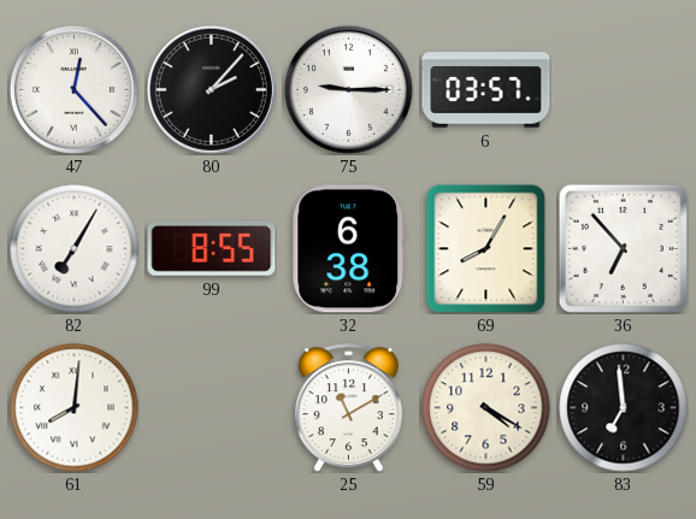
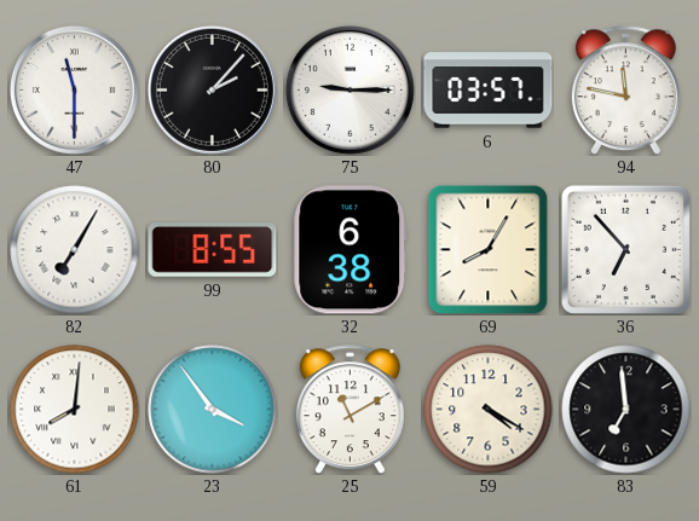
47: 12:23 -> 11:30
94: none -> 11:47
23: none -> 3:54
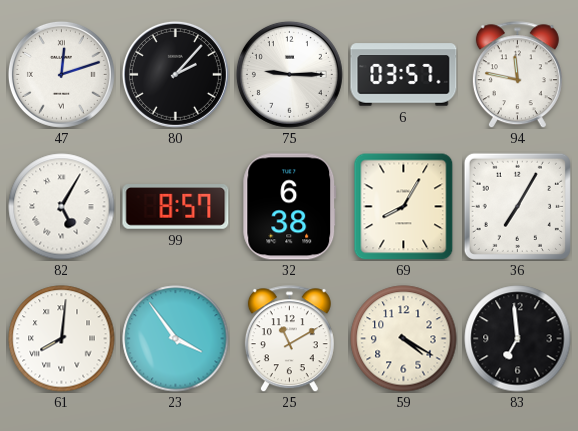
47: 11:30 -> 12:12
82: 7:05 -> 5:05
99: 8:55 -> 8:57
36: 6:53 -> 7:05
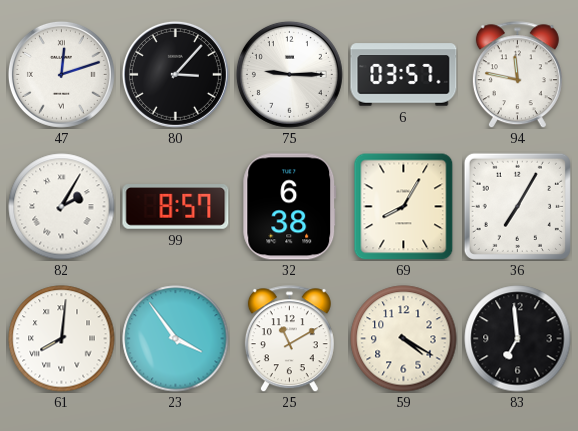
80: 2:07 -> 3:07
82: 5:05 -> 2:05
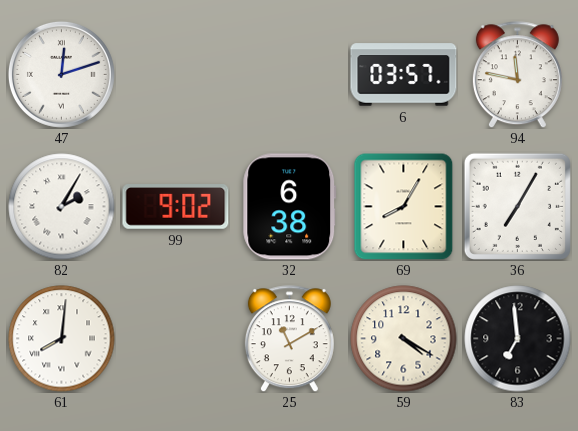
80: 3:07 -> none
75: 9:15 -> none
99: 8:57 -> 9:02
23: 3:54 -> none
